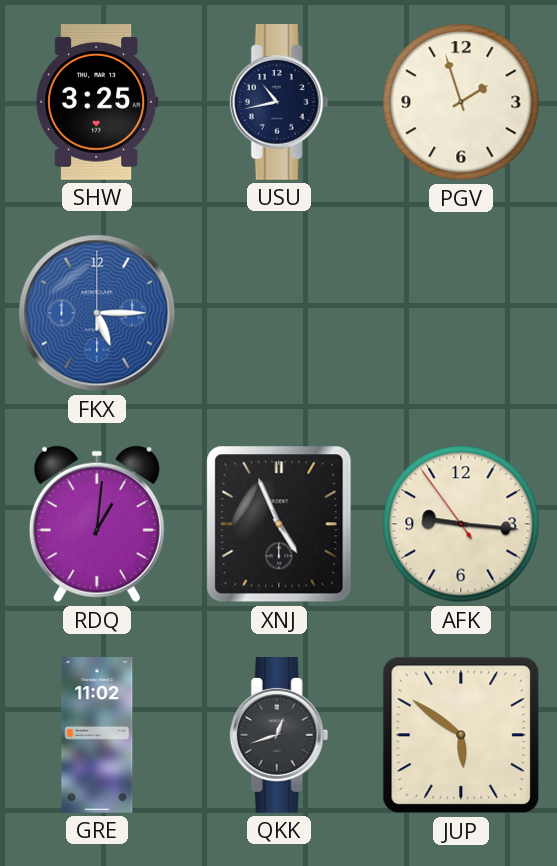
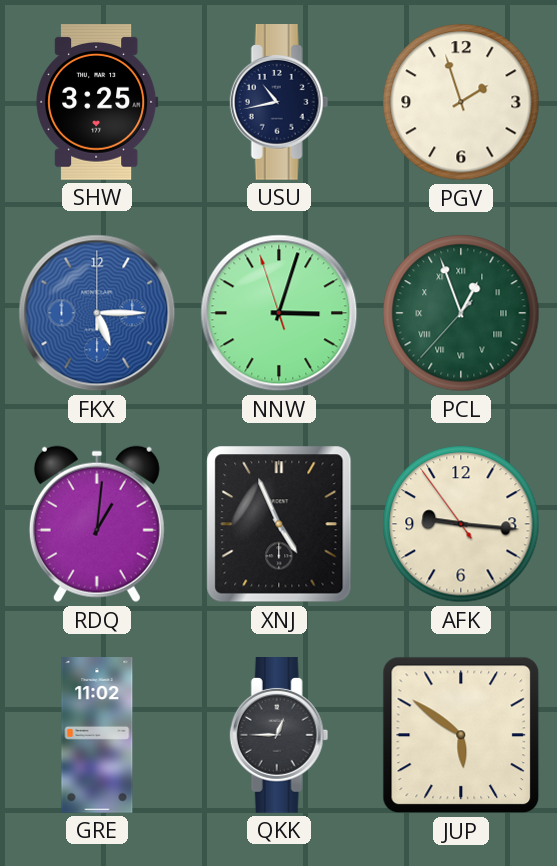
NNW: none -> 3:02
PCL: none -> 12:56
QKK: 12:42 -> 12:45
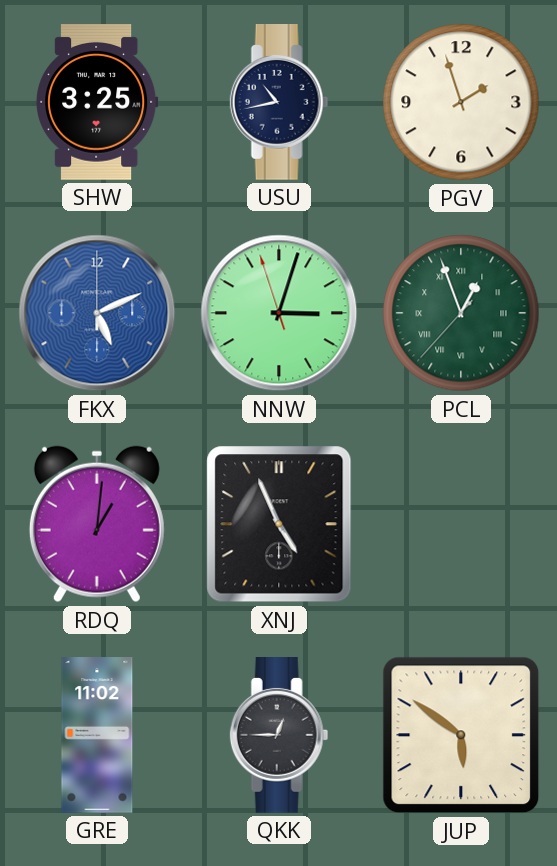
FKX: 5:15 -> 5:11
AFK: 9:15 -> none
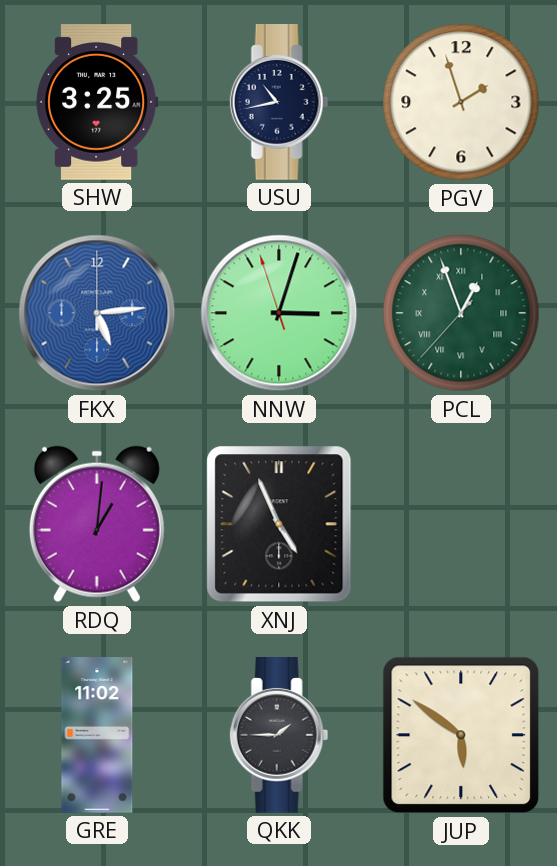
FKX: 5:11 -> 5:14
QKK: 12:45 -> 1:45
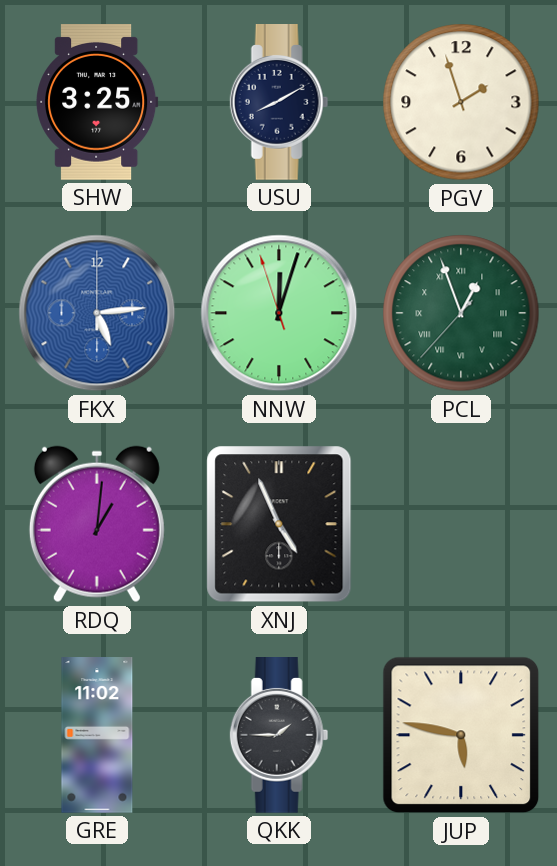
USU: 10:43 -> 8:10
NNW: 3:02 -> 12:02
JUP: 5:51 -> 5:47
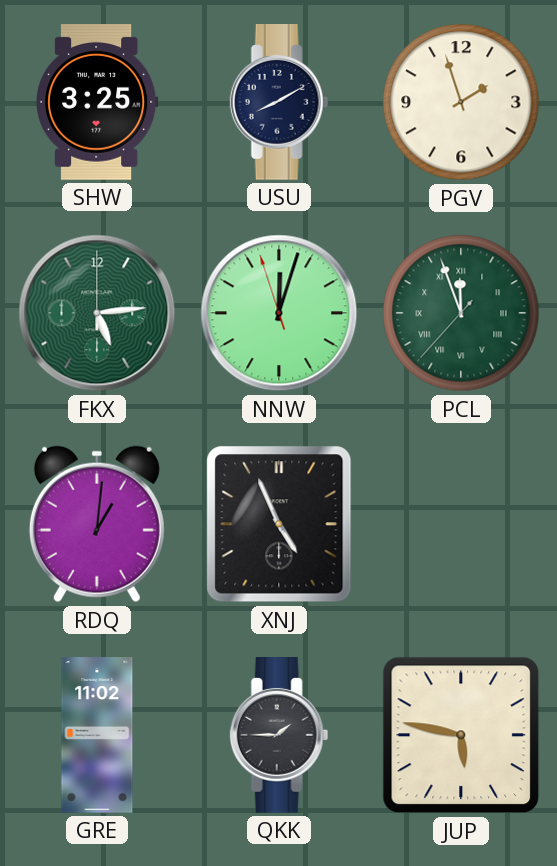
FKX dial: blue -> green
PCL: 12:56 -> 11:56
